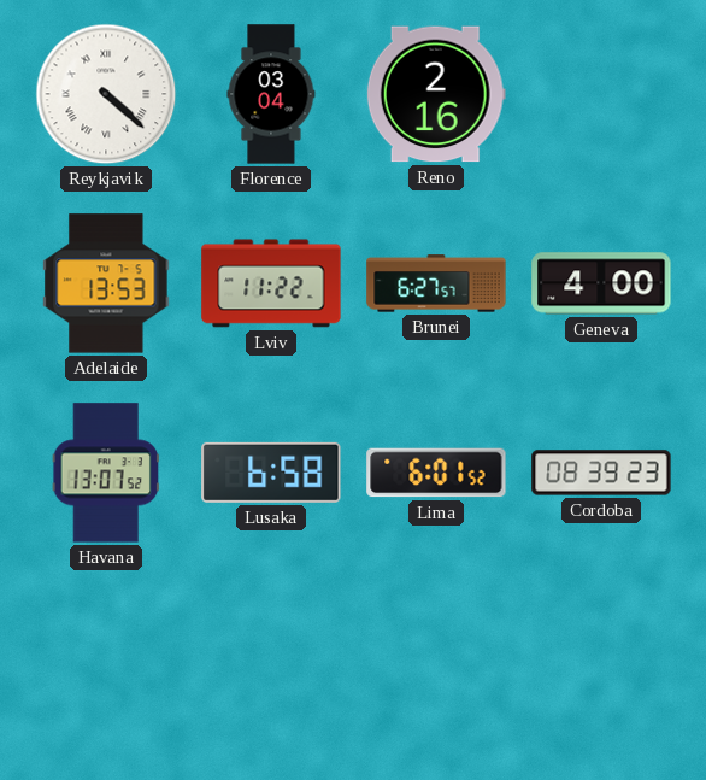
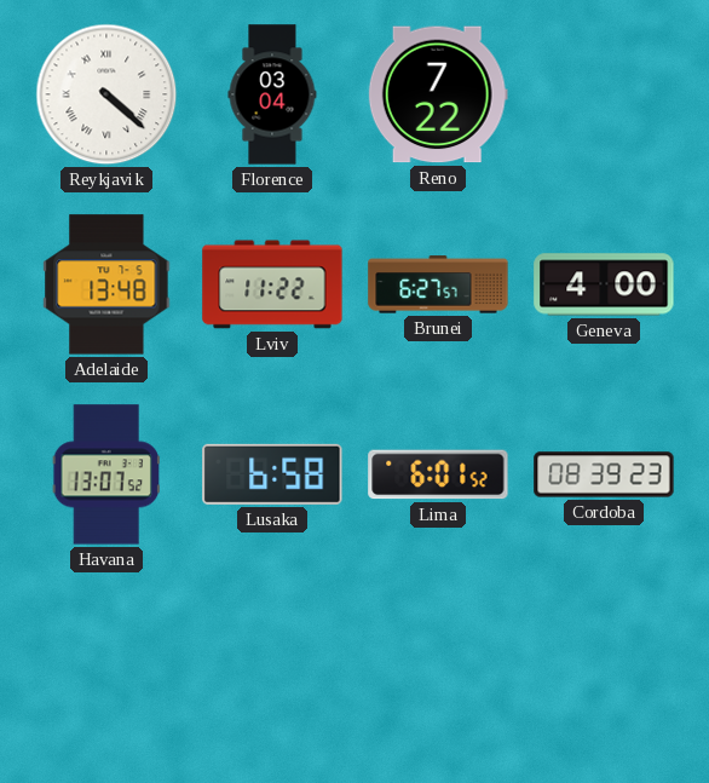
Reno: 2:16 -> 7:22
Adelaide: 13:53 -> 13:48
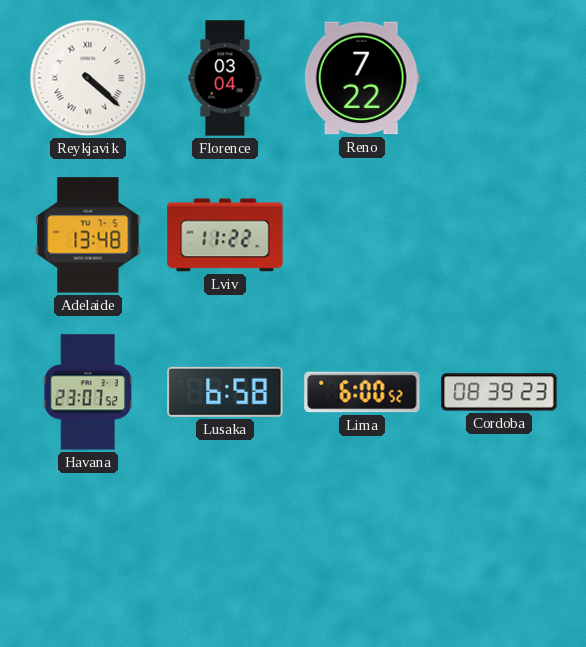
Brunei: 6:27 -> none
Geneva: 4:00 -> none
Havana: 13:07 -> 23:07
Lima: 6:01 -> 6:00
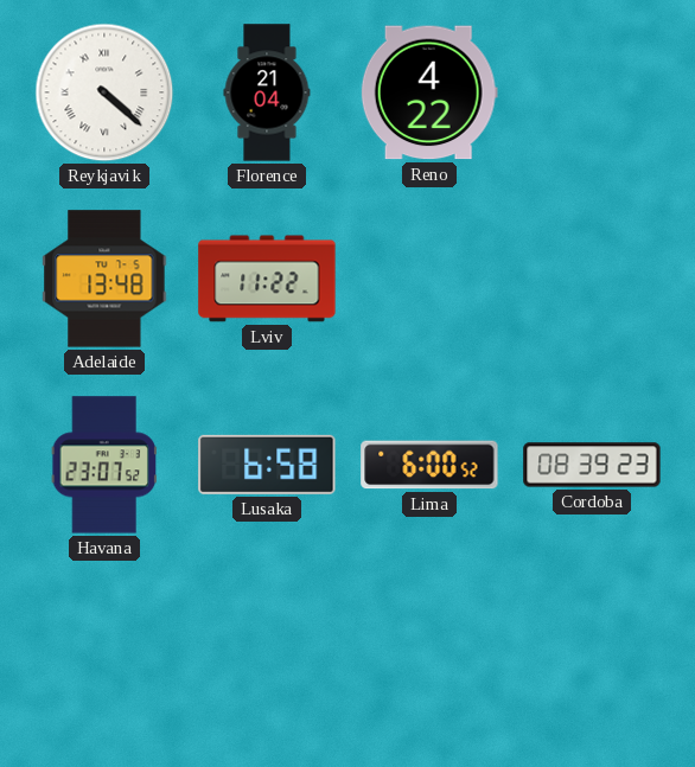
Florence: 03:04 -> 21:04
Reno: 7:22 -> 4:22
